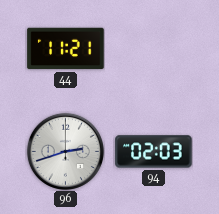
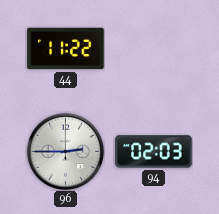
44: 11:21 -> 11:22
96: 2:42 -> 2:45
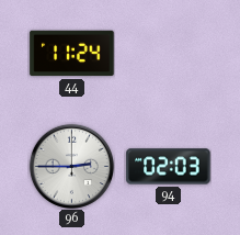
44: 11:22 -> 11:24
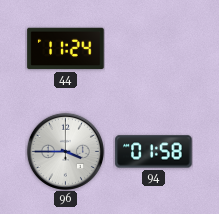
96: 2:45 -> 3:45
94: 02:03 -> 01:58
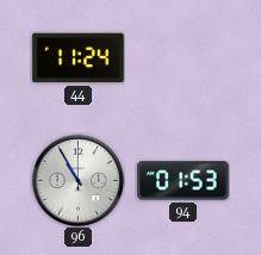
96: 3:45 -> 10:55
94: 01:58 -> 01:53
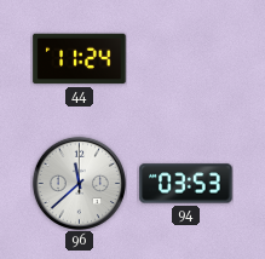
96: 10:55 -> 11:38
94: 01:53 -> 03:53
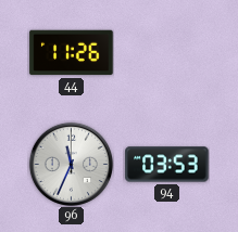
44: 11:24 -> 11:26
96: 11:38 -> 11:34
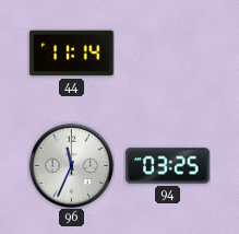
44: 11:26 -> 11:14
94: 03:53 -> 03:25
